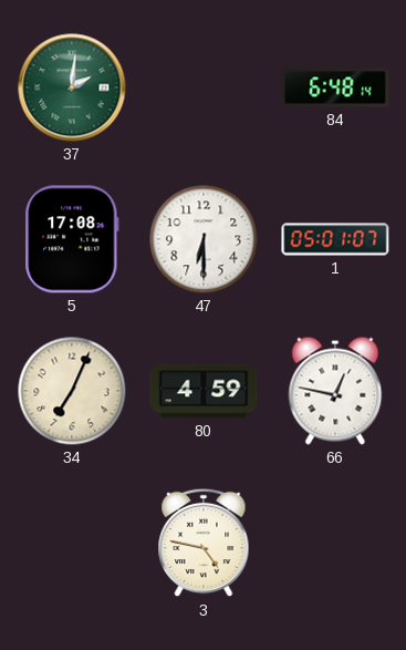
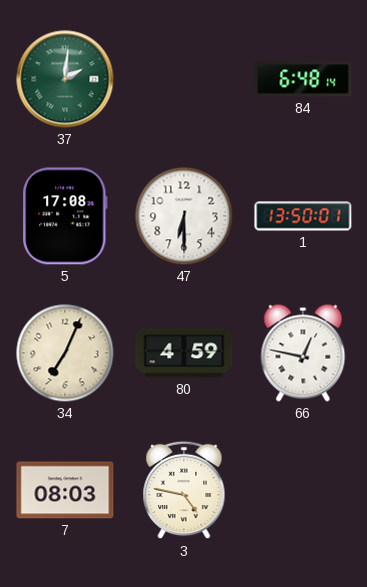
1: 05:01 -> 13:50
7: none -> 08:03
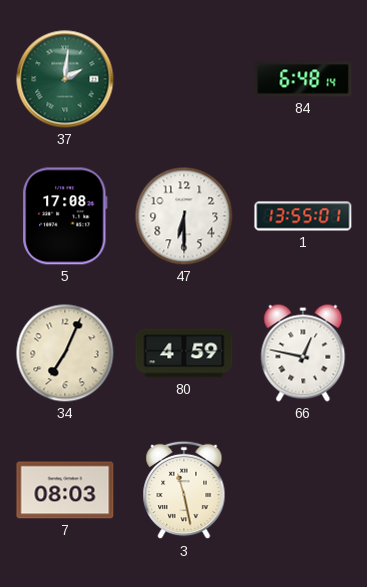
1: 13:50 -> 13:55
3: 4:47 -> 11:28
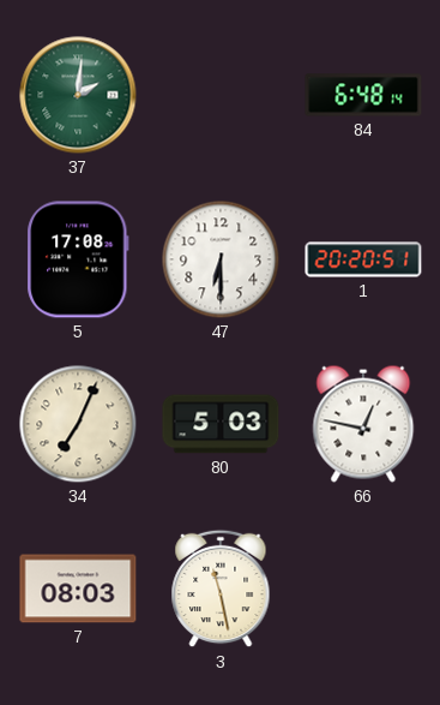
1: 13:55 -> 20:20
80: 4:59 -> 5:03
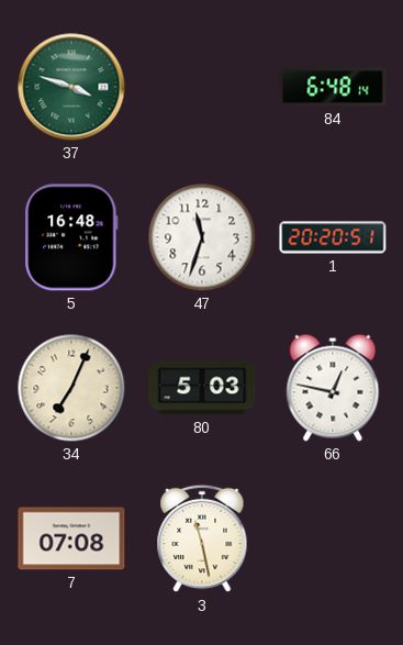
37: 2:01 -> 3:48
5: 17:08 -> 16:48
47: 6:30 -> 11:33
7: 08:03 -> 07:08
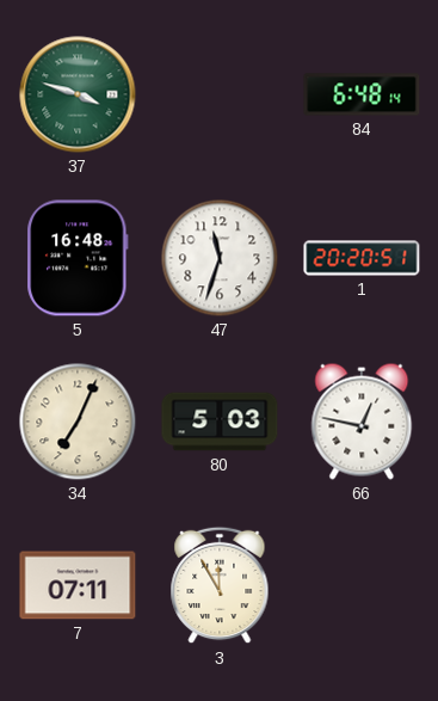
7: 07:08 -> 07:11
3: 11:28 -> 11:55
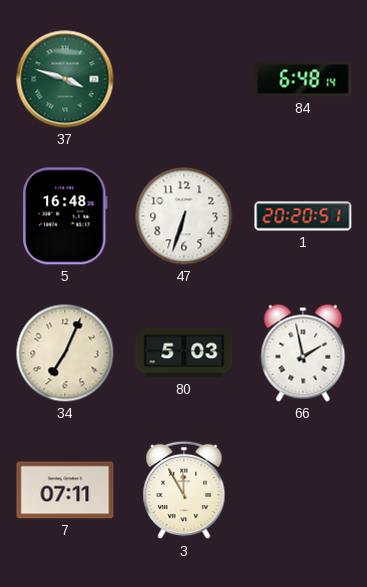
47: 11:33 -> 6:33
66: 12:47 -> 1:58
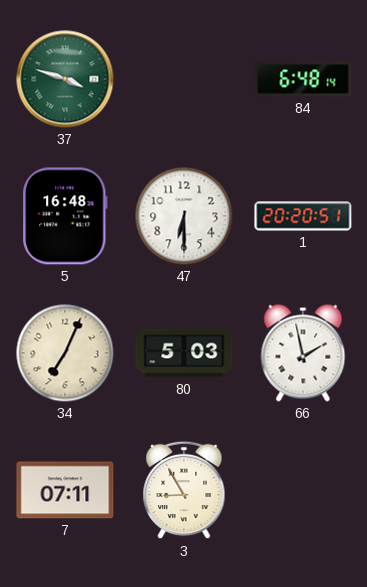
47: 6:33 -> 6:30
3: 11:55 -> 8:55
